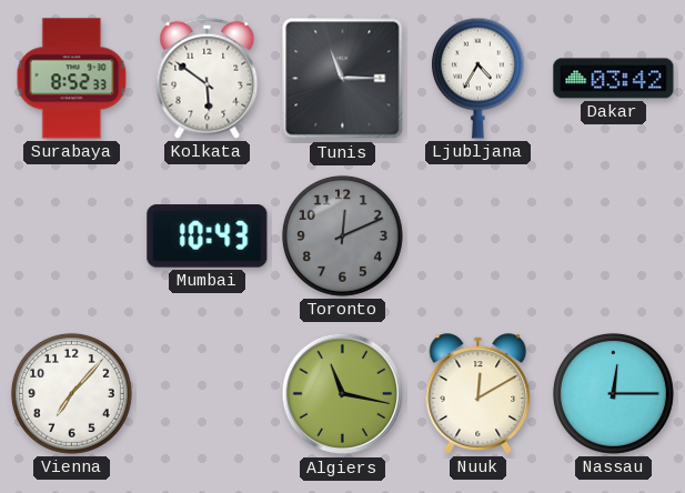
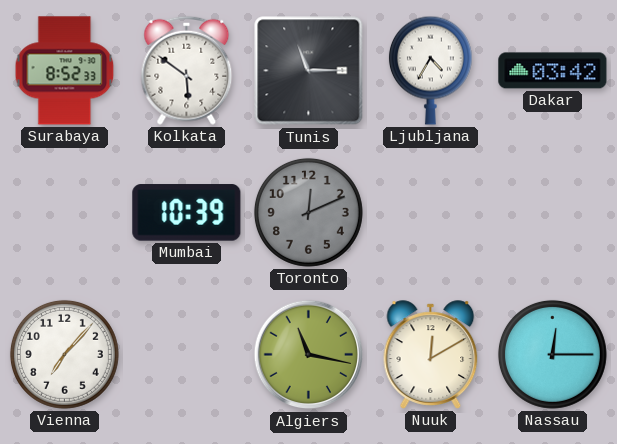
Mumbai: 10:43 -> 10:39
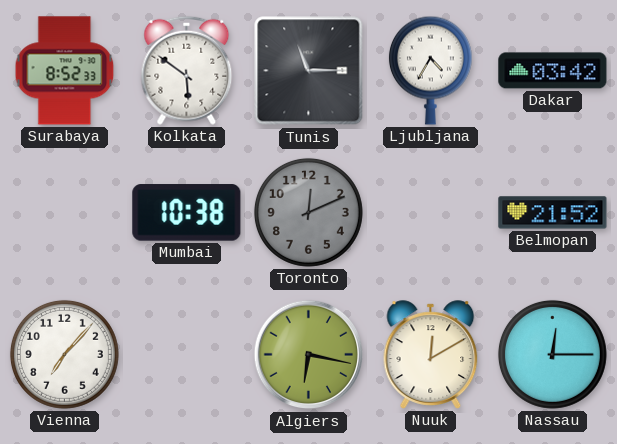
Mumbai: 10:39 -> 10:38
Belmopan: none -> 21:52
Algiers: 11:17 -> 6:17
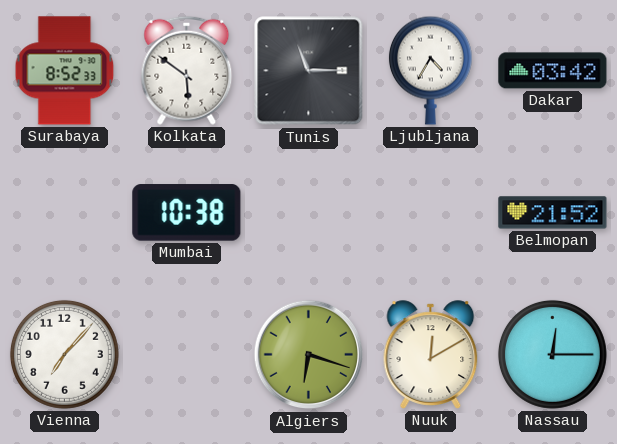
Toronto: 12:11 -> none
Algiers: 6:17 -> 6:18
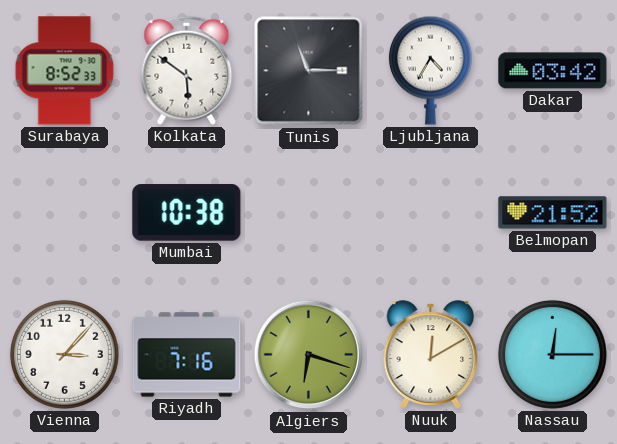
Vienna: 7:07 -> 3:07
Riyadh: none -> 7:16
